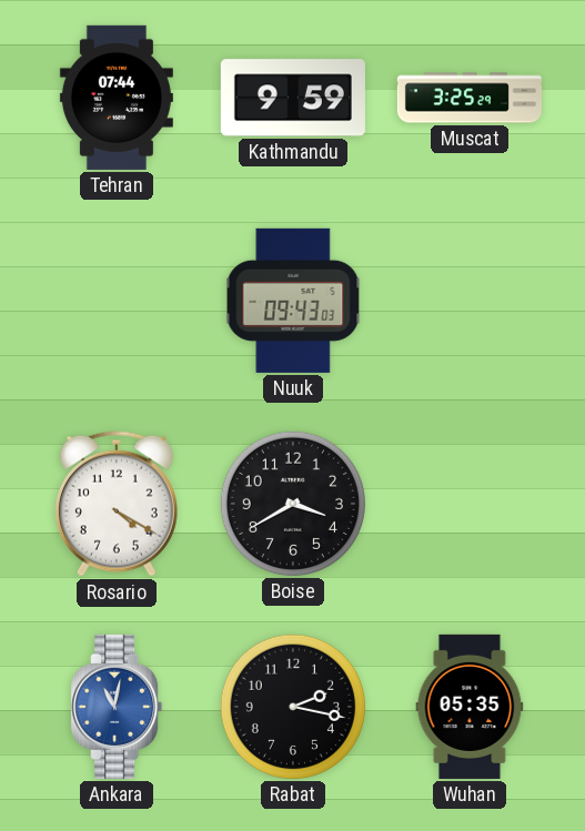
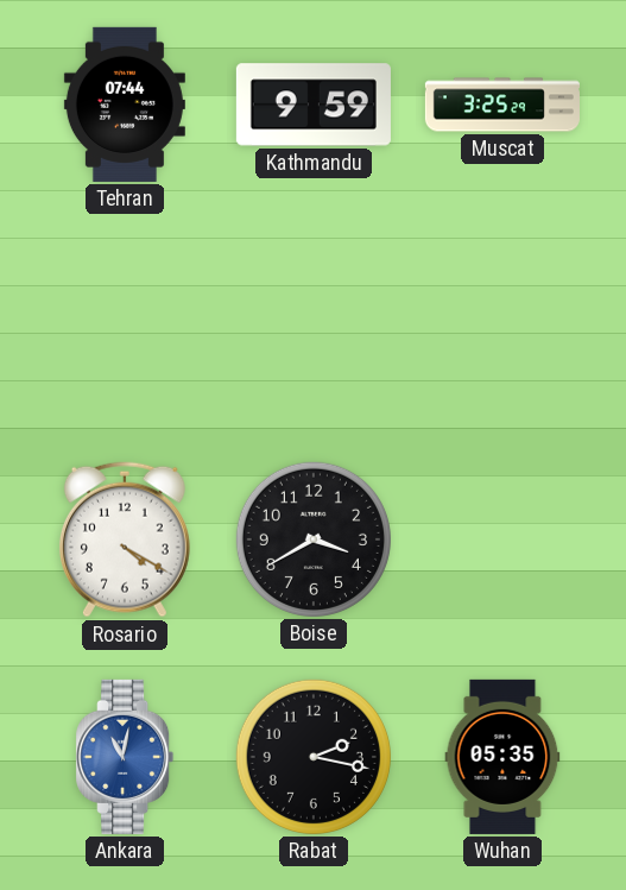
Nuuk: 09:43 -> none
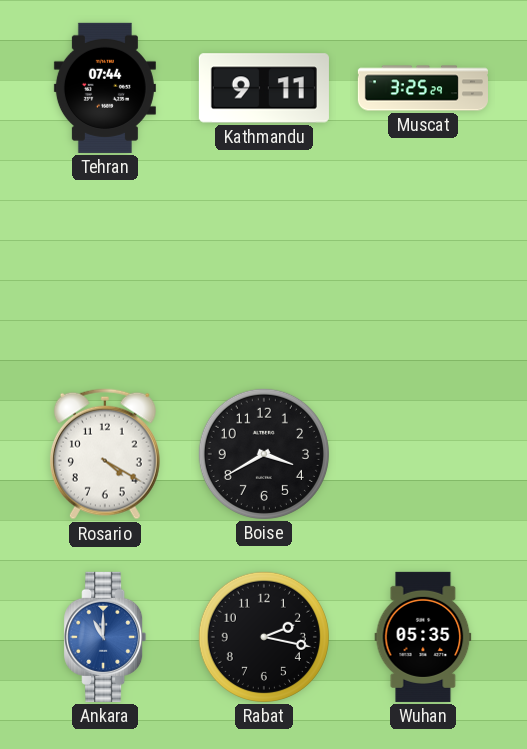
Kathmandu: 9:59 -> 9:11
Ankara: 11:02 -> 11:00
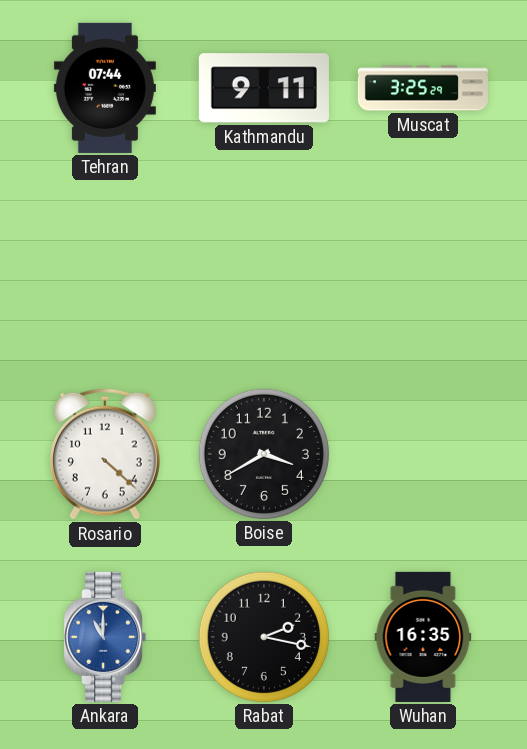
Rosario: 4:20 -> 4:22
Wuhan: 05:35 -> 16:35
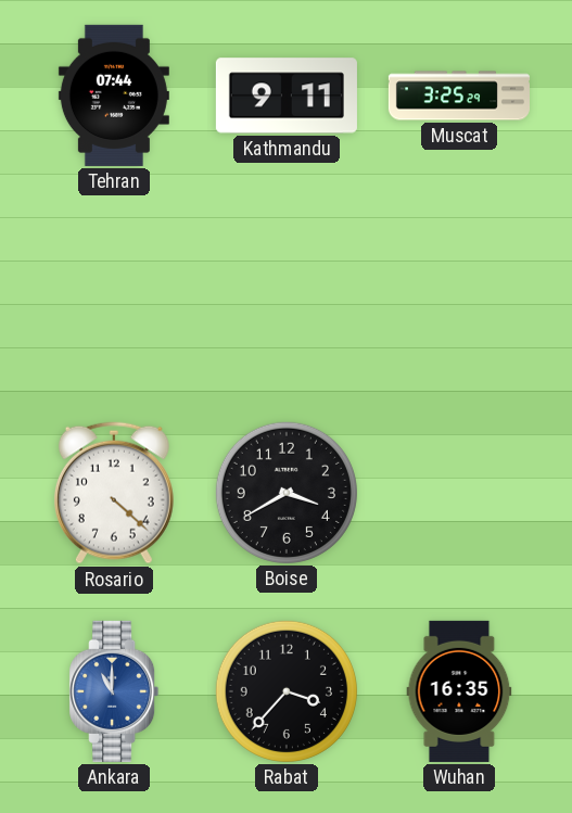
Rabat: 2:17 -> 3:37
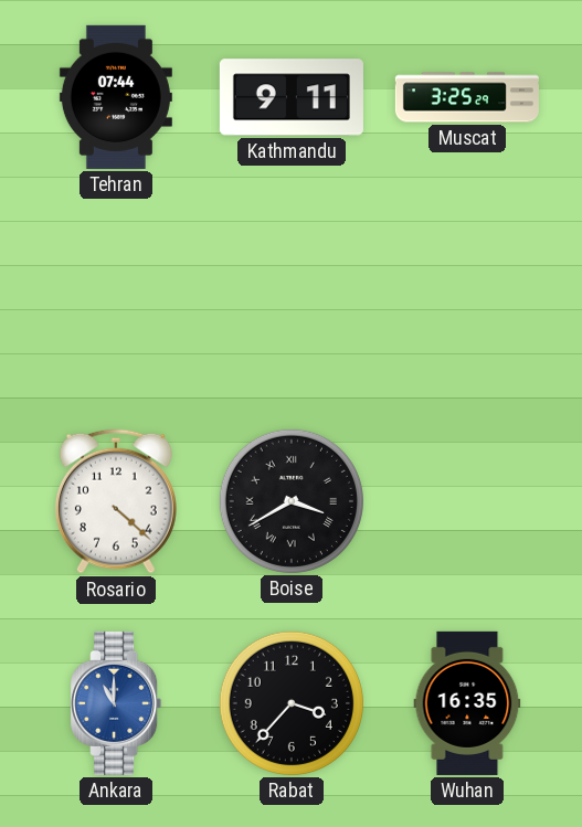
Boise numerals: Arabic -> Roman
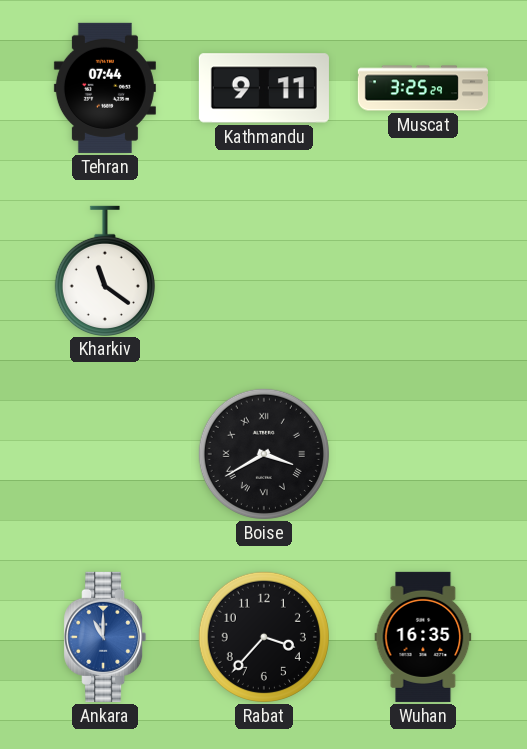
Kharkiv: none -> 11:21
Rosario: 4:22 -> none
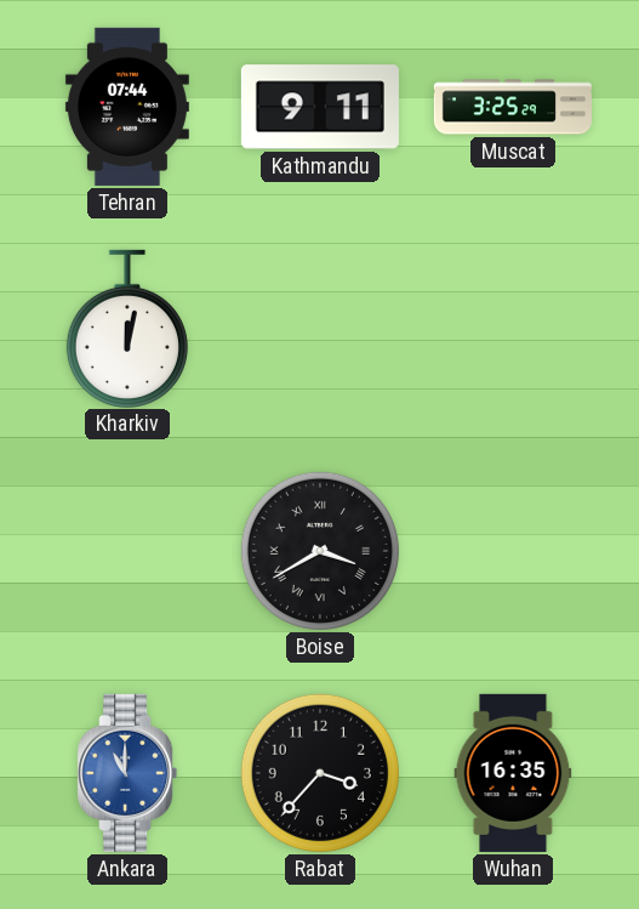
Kharkiv: 11:21 -> 12:02
